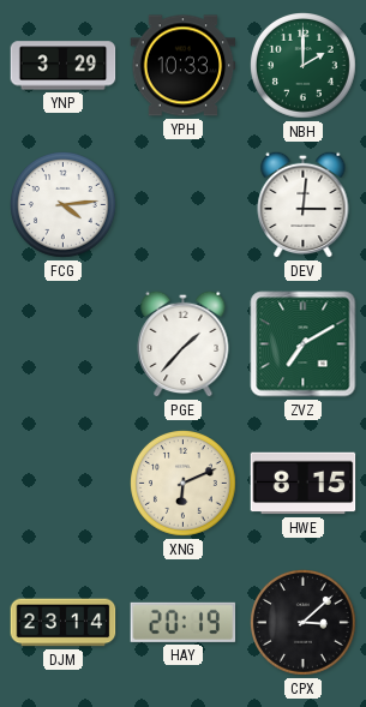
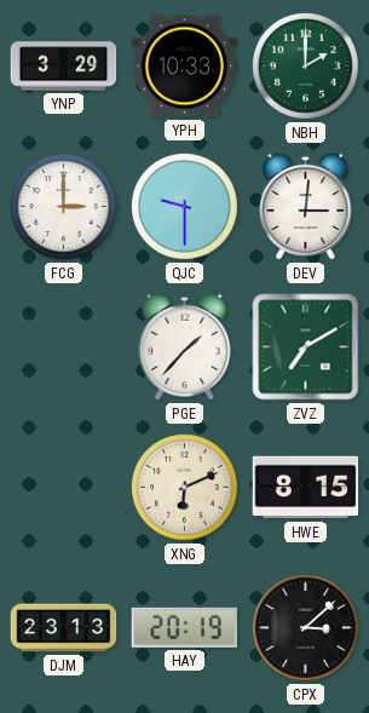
FCG: 4:14 -> 3:00
QJC: none -> 9:30
DJM: 23:14 -> 23:13
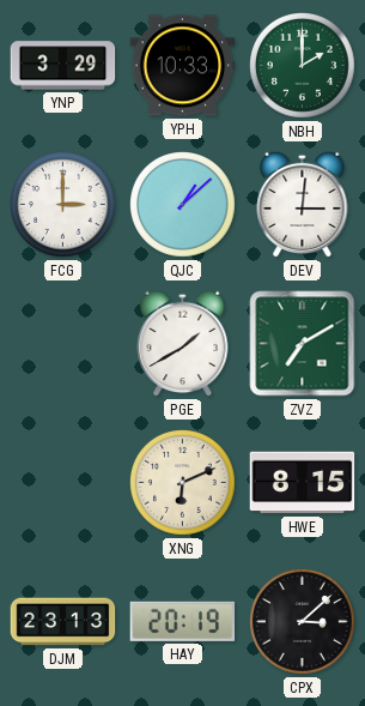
QJC: 9:30 -> 1:08
PGE: 1:37 -> 1:40
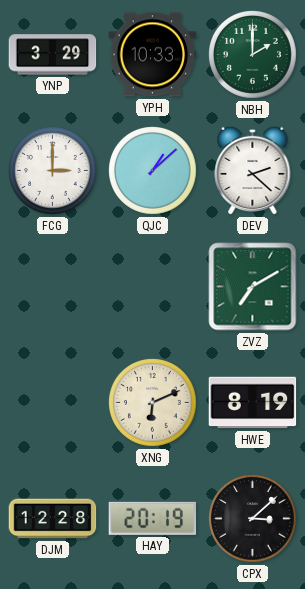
DEV: 3:01 -> 2:22
PGE: 1:40 -> none
HWE: 8:15 -> 8:19
DJM: 23:13 -> 12:28
